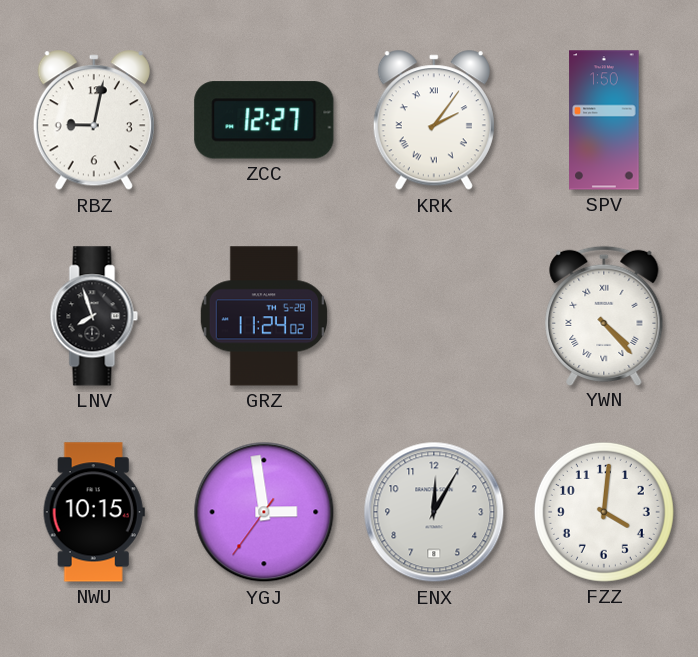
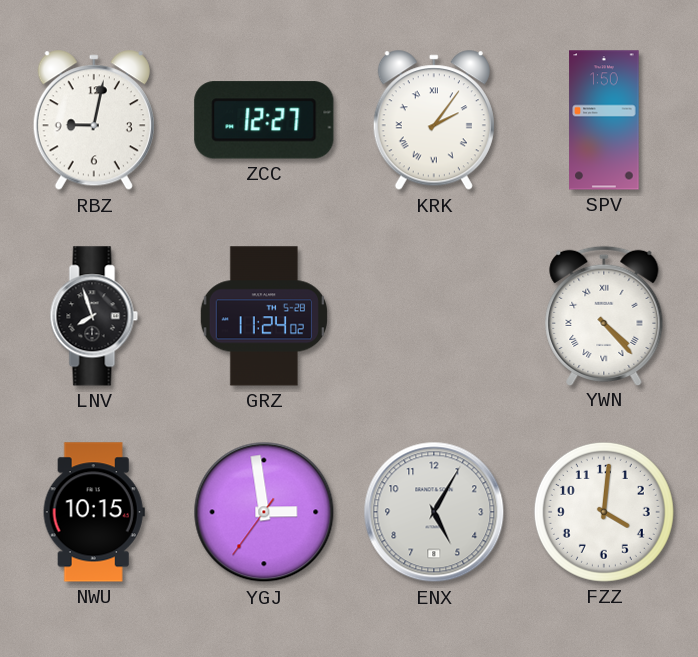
ENX: 12:05 -> 5:05
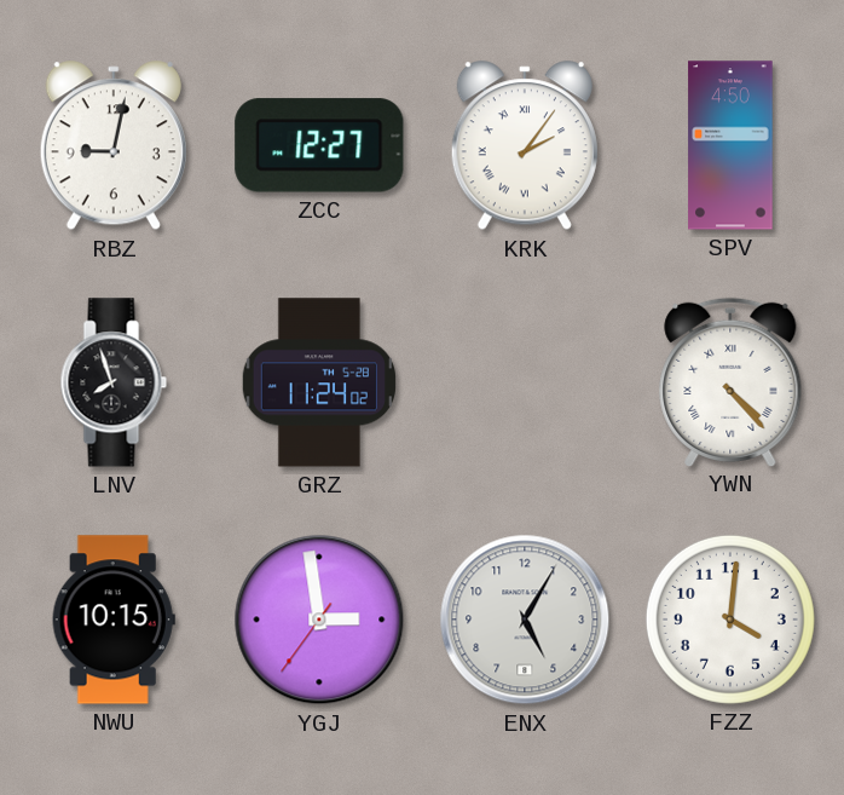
SPV: 1:50 -> 4:50
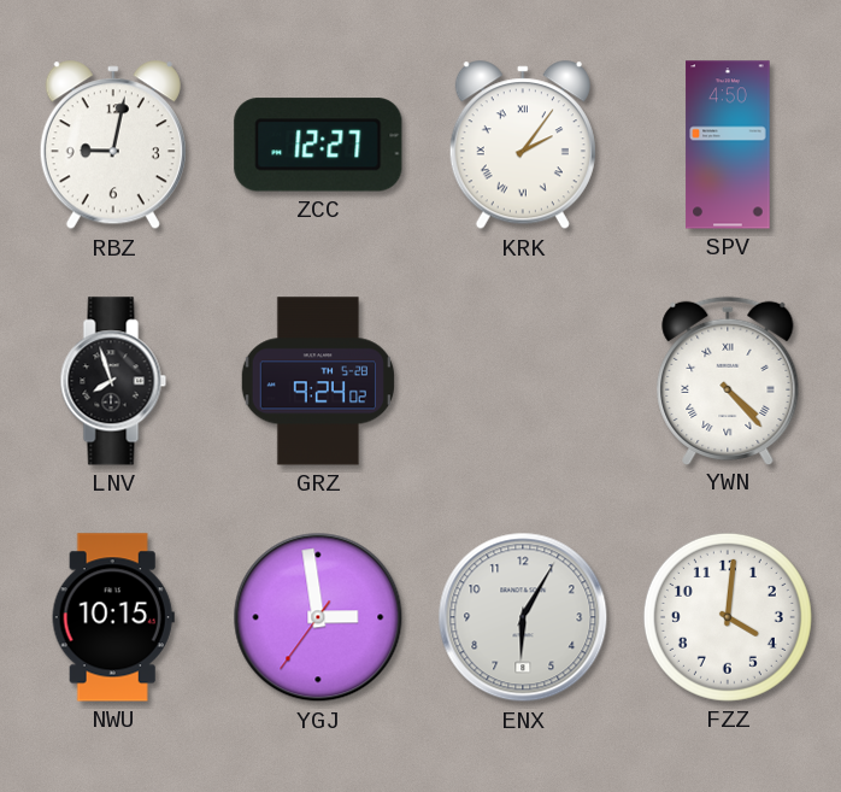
GRZ: 11:24 -> 9:24
ENX: 5:05 -> 6:05
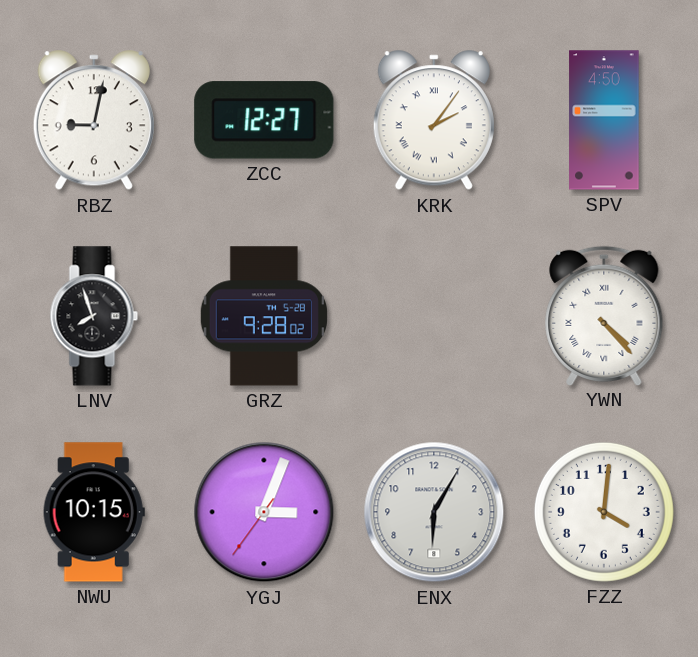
GRZ: 9:24 -> 9:28
YGJ: 2:58 -> 3:03
